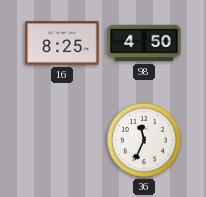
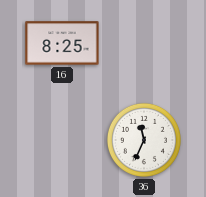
98: 4:50 -> none
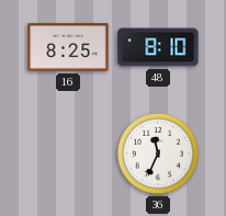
48: none -> 8:10
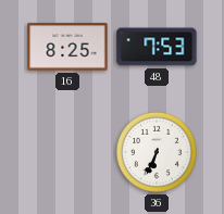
48: 8:10 -> 7:53
36: 11:34 -> 6:34
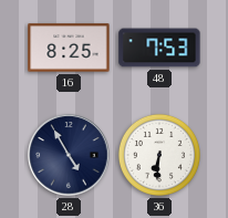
28: none -> 4:55
36: 6:34 -> 6:31
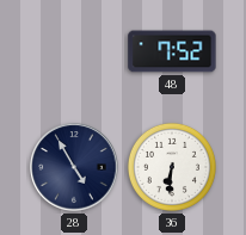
16: 8:25 -> none
48: 7:53 -> 7:52
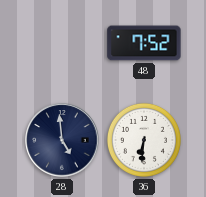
28: 4:55 -> 4:59
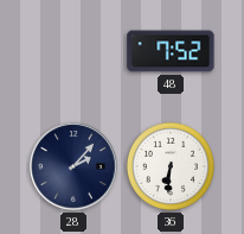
28: 4:59 -> 2:07
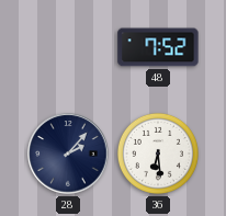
36: 6:31 -> 6:29
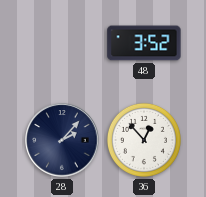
48: 7:52 -> 3:52
36: 6:29 -> 12:53
